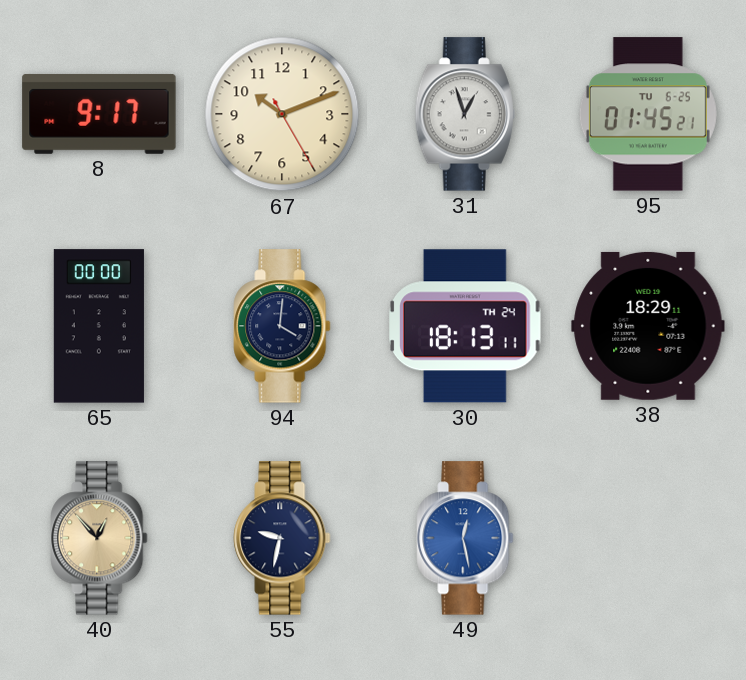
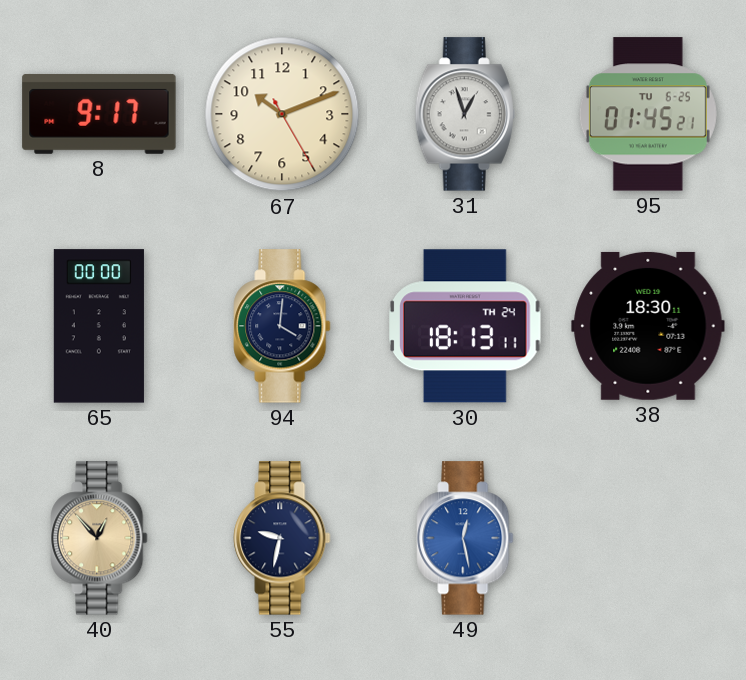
38: 18:29 -> 18:30
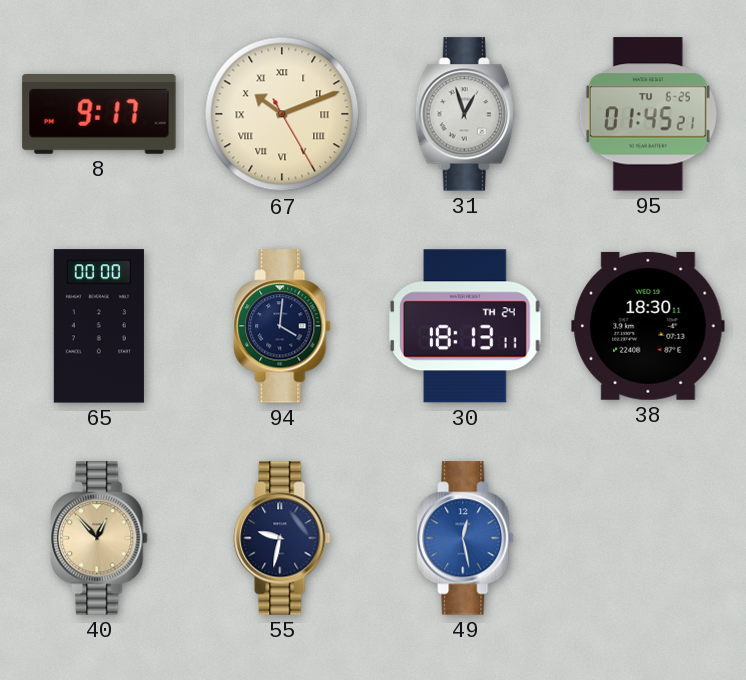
67 numerals: Arabic -> Roman
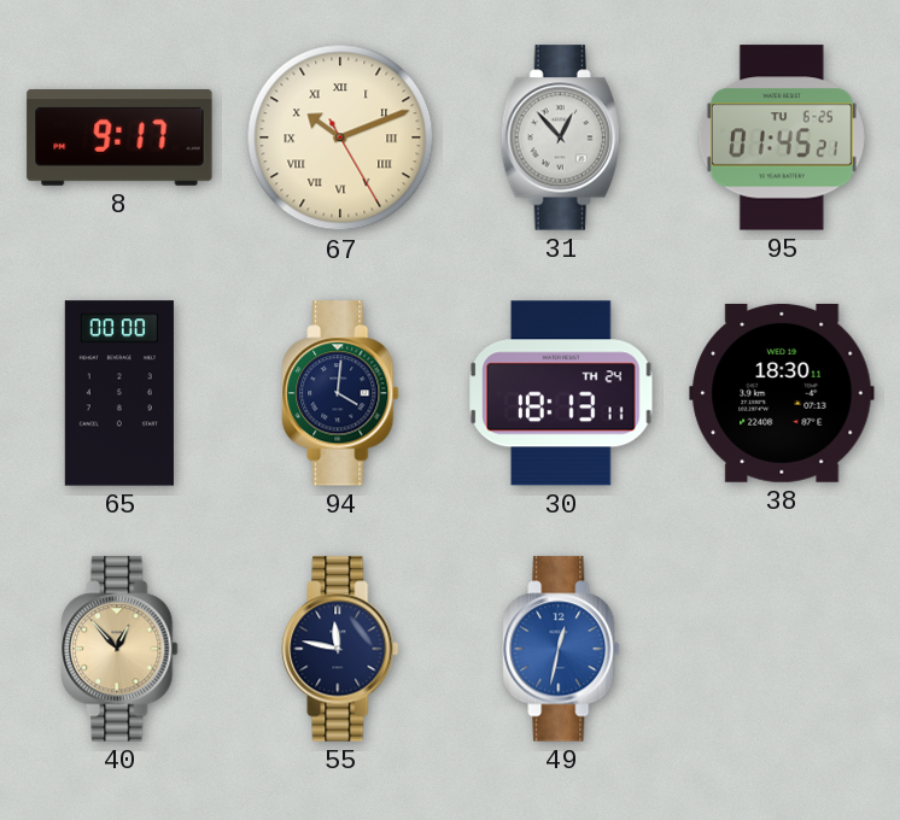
31: 12:57 -> 12:53
55: 9:32 -> 11:47
49: 12:28 -> 12:32
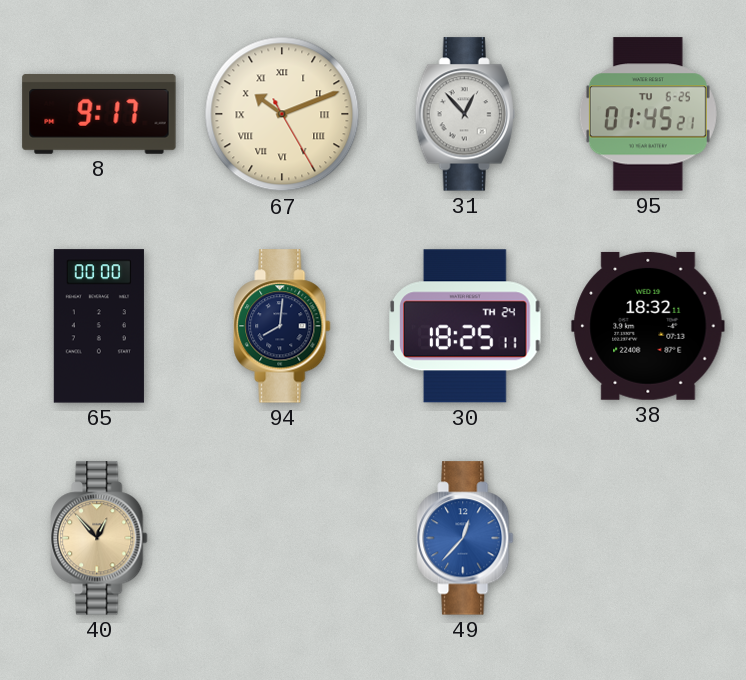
94: 4:01 -> 8:01
30: 18:13 -> 18:25
38: 18:30 -> 18:32
55: 11:47 -> none
49: 12:32 -> 12:37
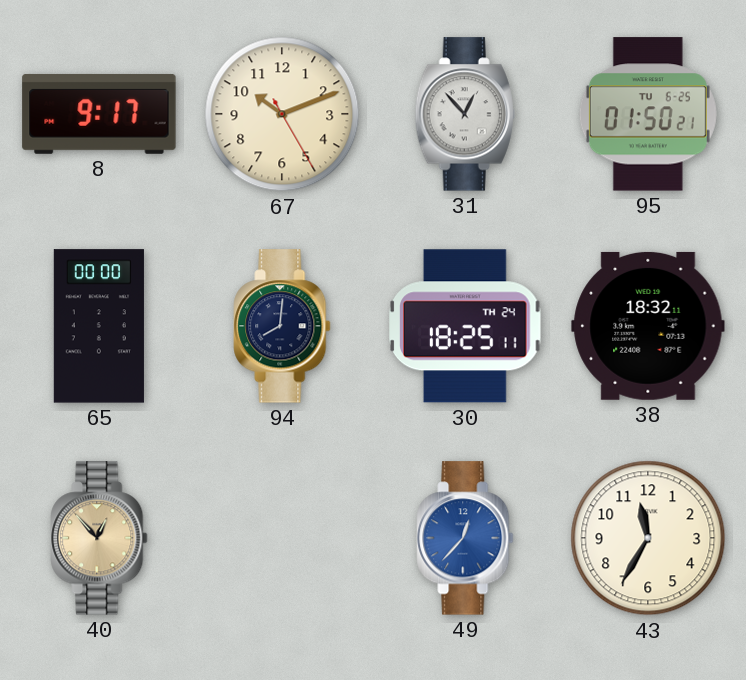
67 numerals: Roman -> Arabic
95: 01:45 -> 01:50
43: none -> 11:35
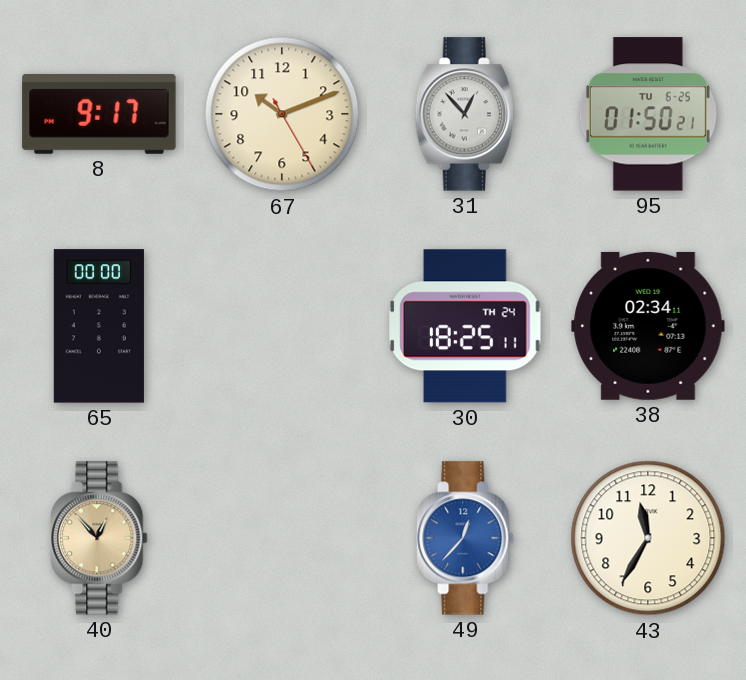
94: 8:01 -> none
38: 18:32 -> 02:34
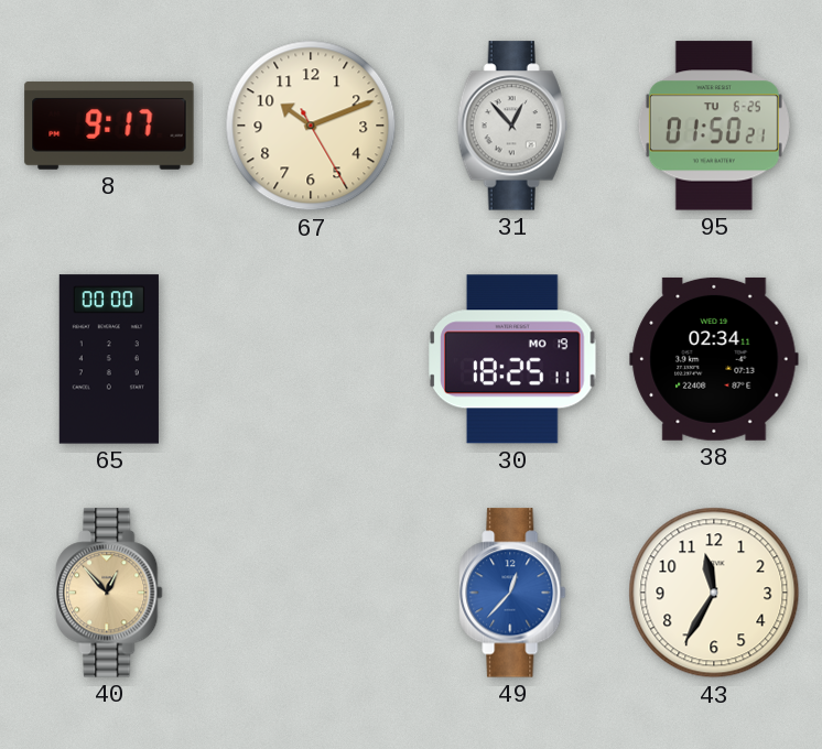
30 date: TH 24 -> MO 19
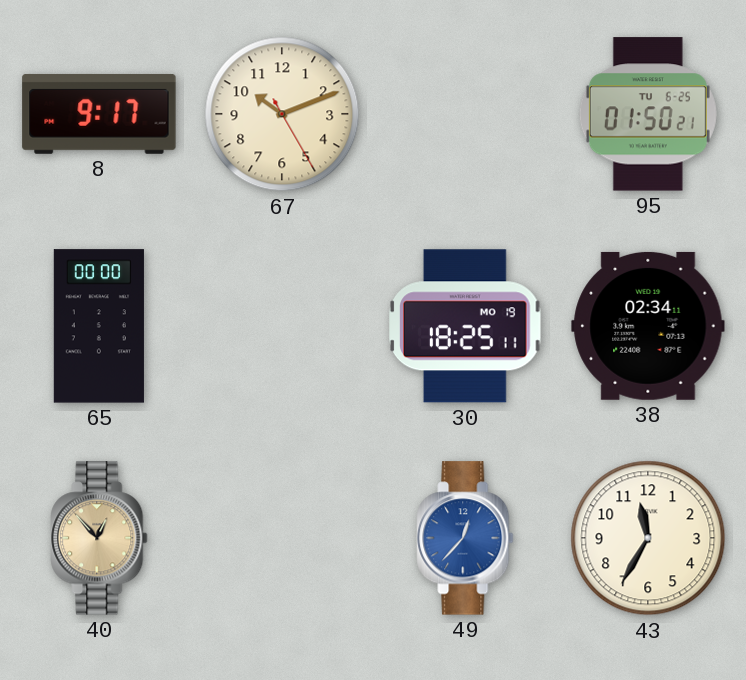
31: 12:53 -> none
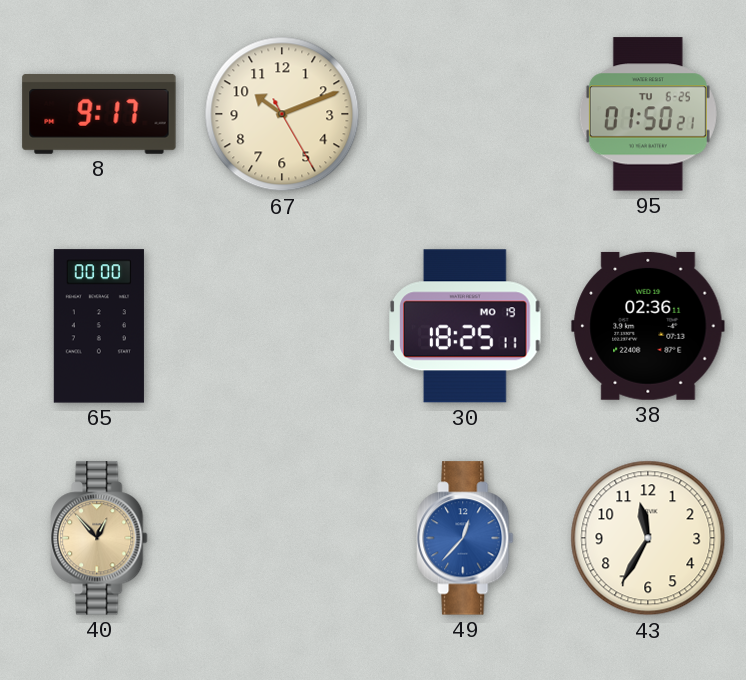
38: 02:34 -> 02:36
